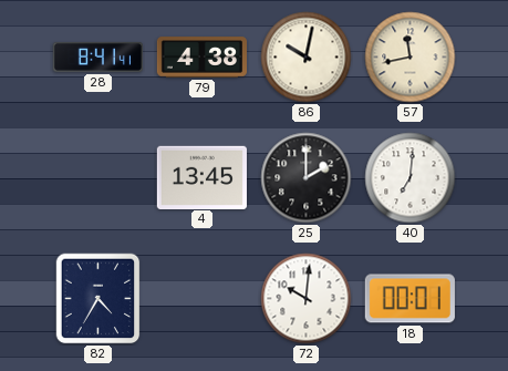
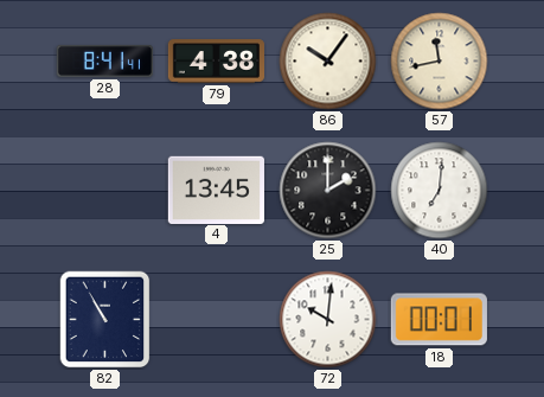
86: 10:02 -> 10:06
82: 4:35 -> 10:55
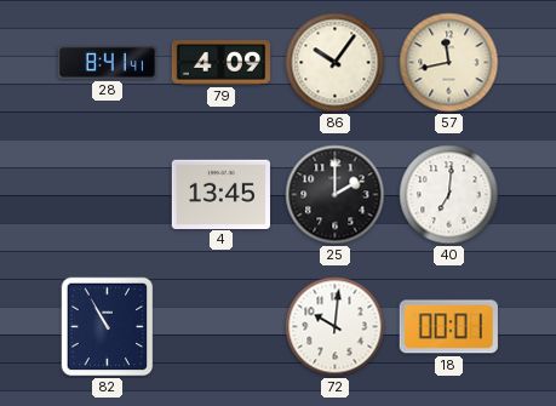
79: 4:38 -> 4:09
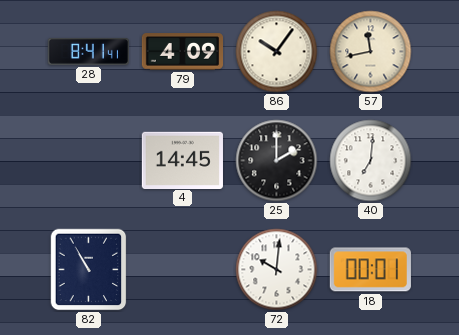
4: 13:45 -> 14:45
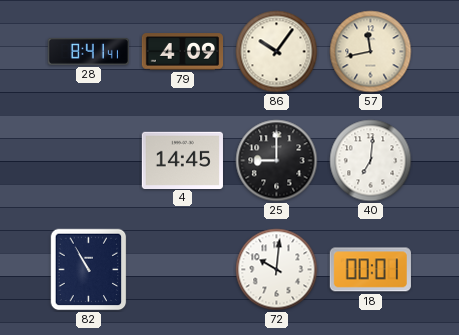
25: 2:00 -> 9:00
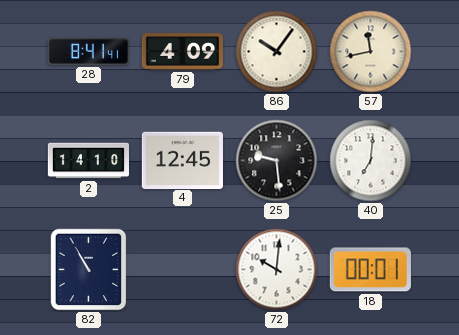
2: none -> 14:10
4: 14:45 -> 12:45
25: 9:00 -> 9:29
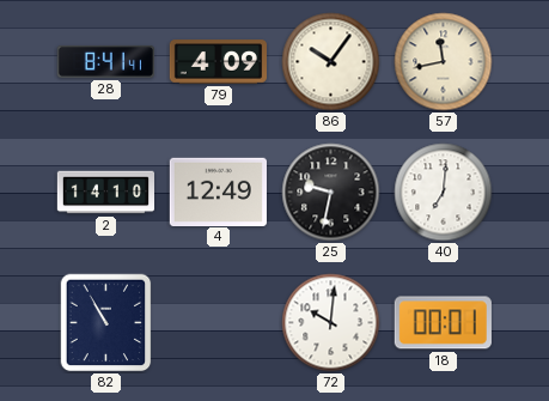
4: 12:45 -> 12:49
25: 9:29 -> 9:32
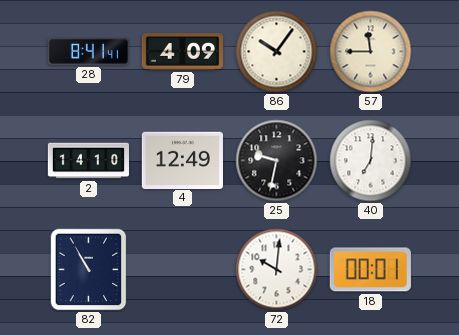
57: 11:43 -> 11:45
